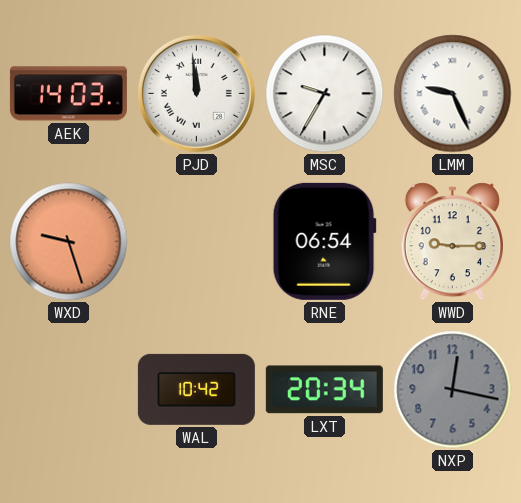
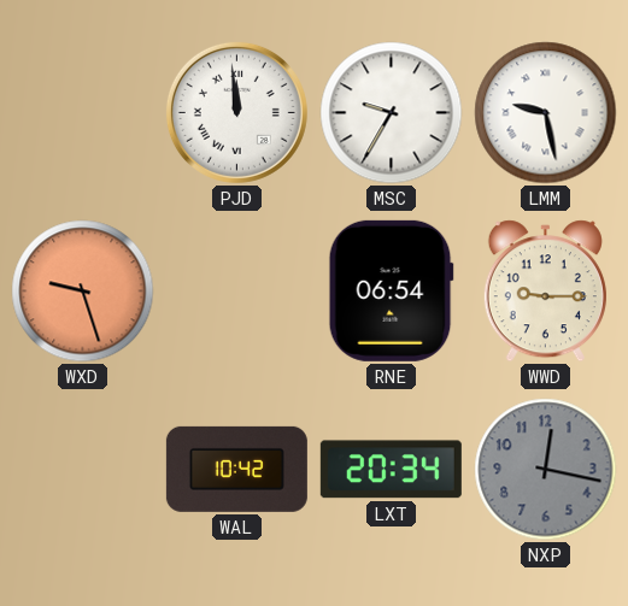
AEK: 14:03 -> none
LMM: 9:26 -> 9:28
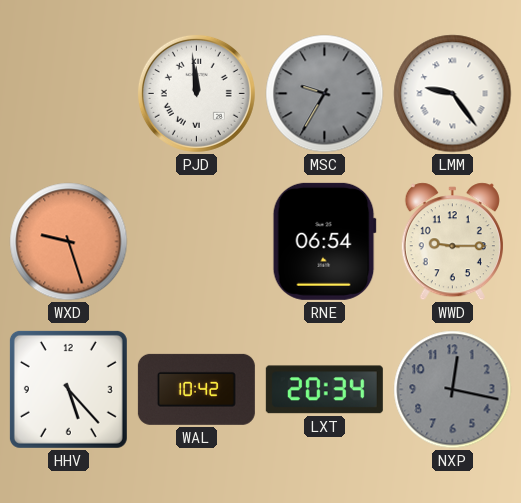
MSC dial: white -> grey
LMM: 9:28 -> 9:24
HHV: none -> 5:23
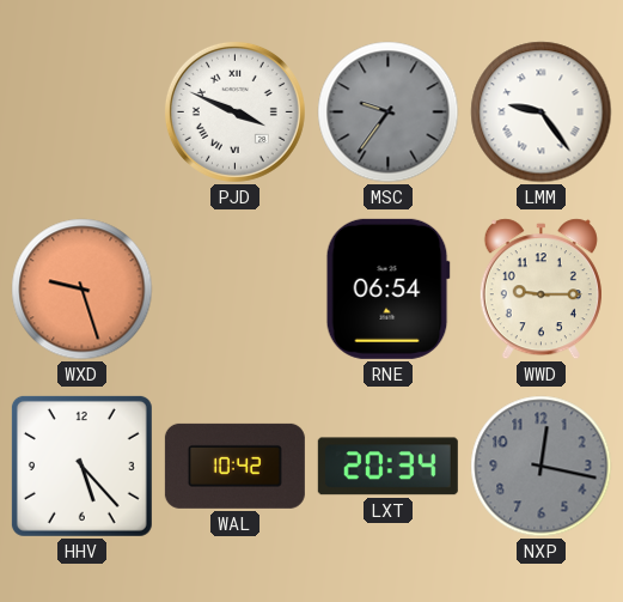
PJD: 11:59 -> 3:49
MSC: 9:35 -> 9:36
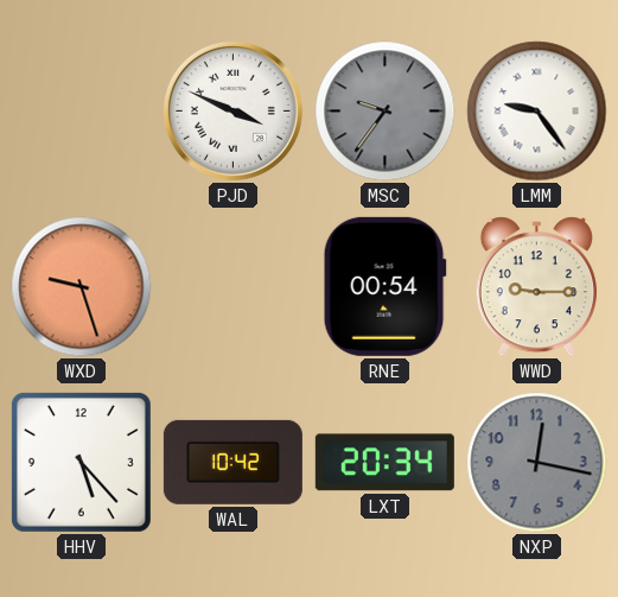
RNE: 06:54 -> 00:54
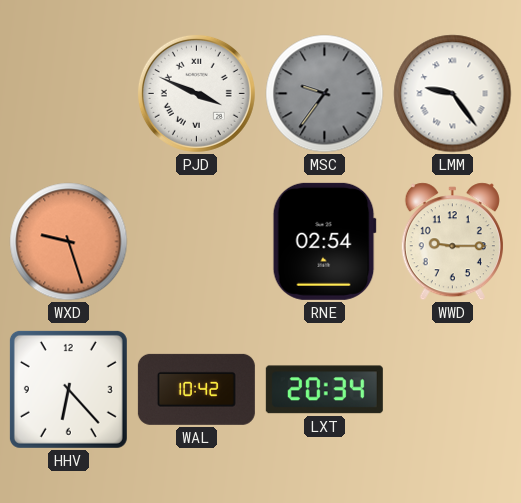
RNE: 00:54 -> 02:54
HHV: 5:23 -> 6:23
NXP: 12:17 -> none
